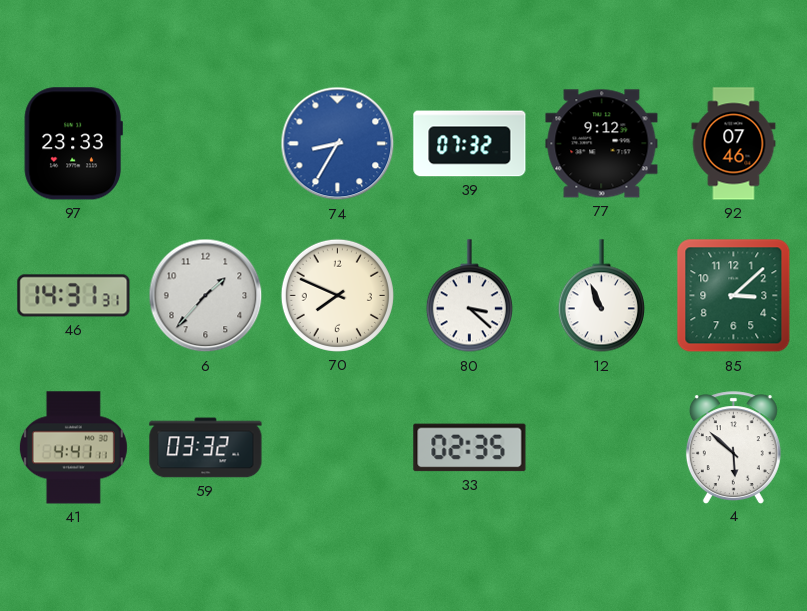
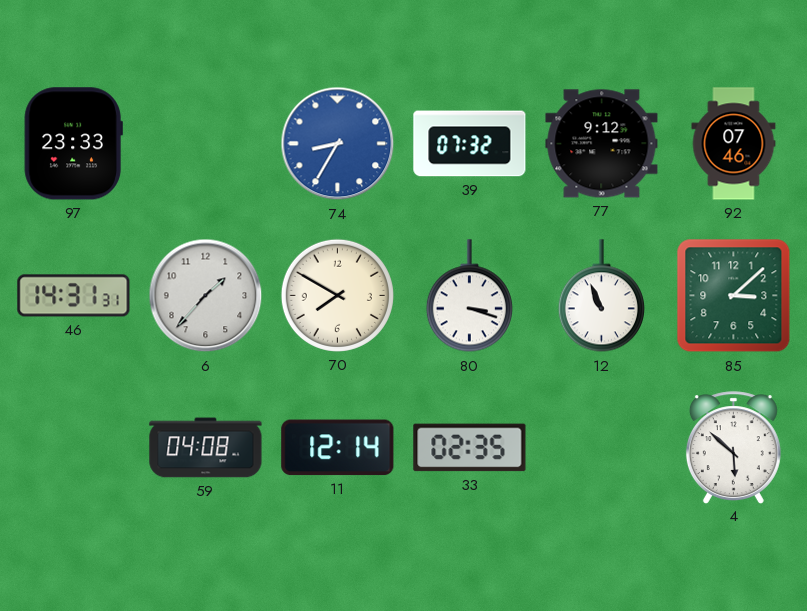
70: 7:49 -> 7:50
80: 3:22 -> 3:18
41: 4:41 -> none
59: 03:32 -> 04:08
11: none -> 12:14
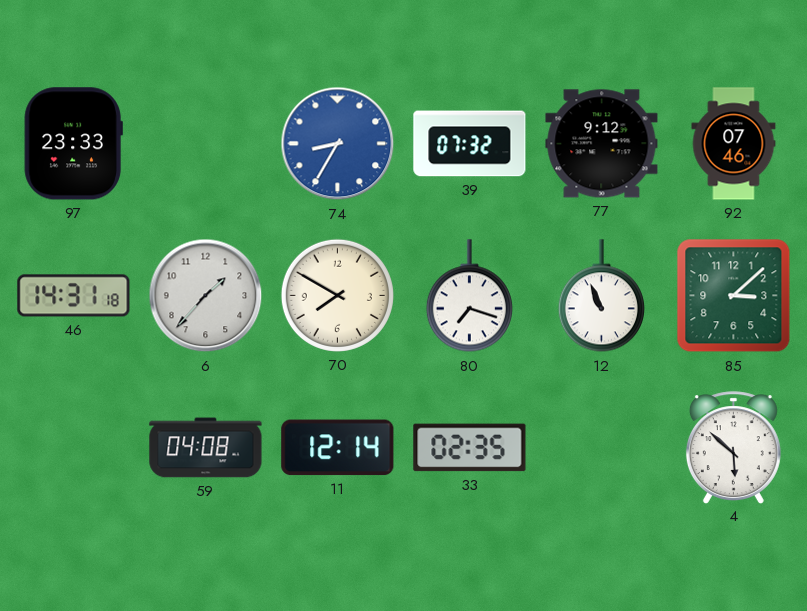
46: 14:31:31 -> 14:31:18
80: 3:18 -> 7:18
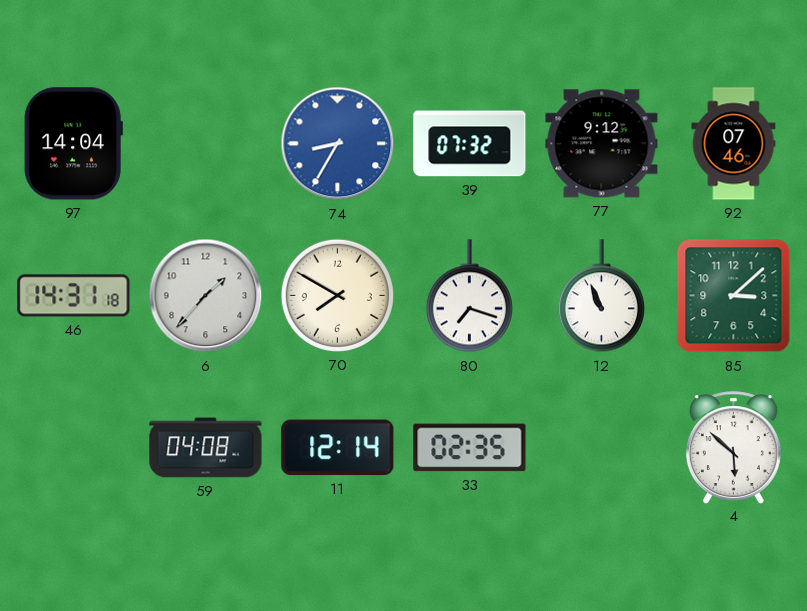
97: 23:33 -> 14:04
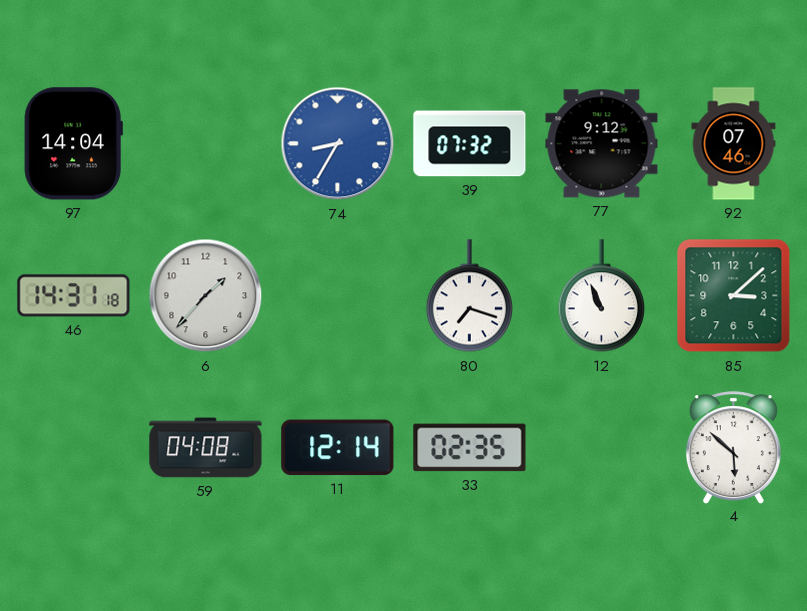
70: 7:50 -> none
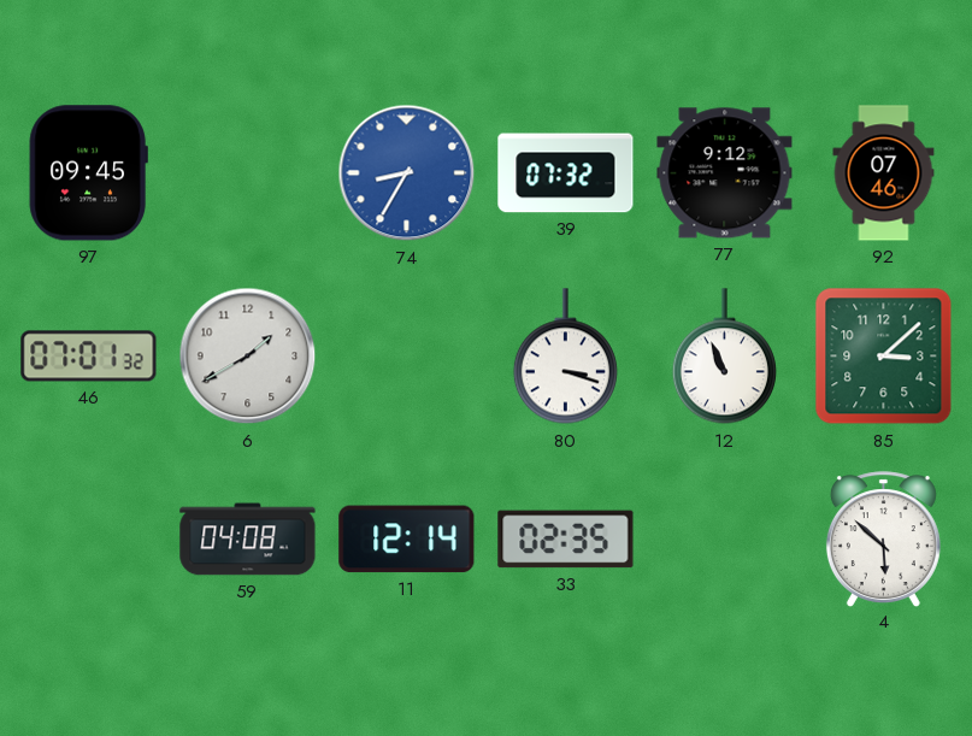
97: 14:04 -> 09:45
46: 14:31 -> 07:01
6: 1:37 -> 1:40
80: 7:18 -> 3:18
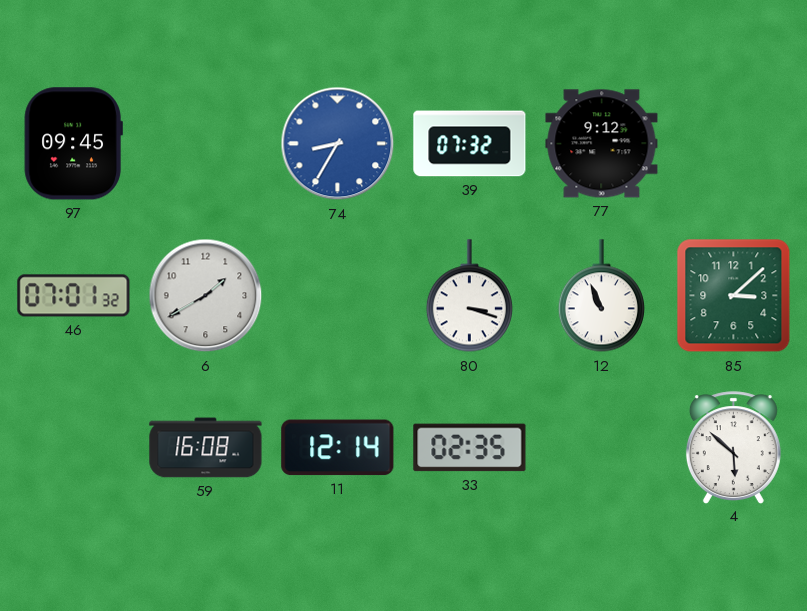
92: 07:46 -> none
59: 04:08 -> 16:08
